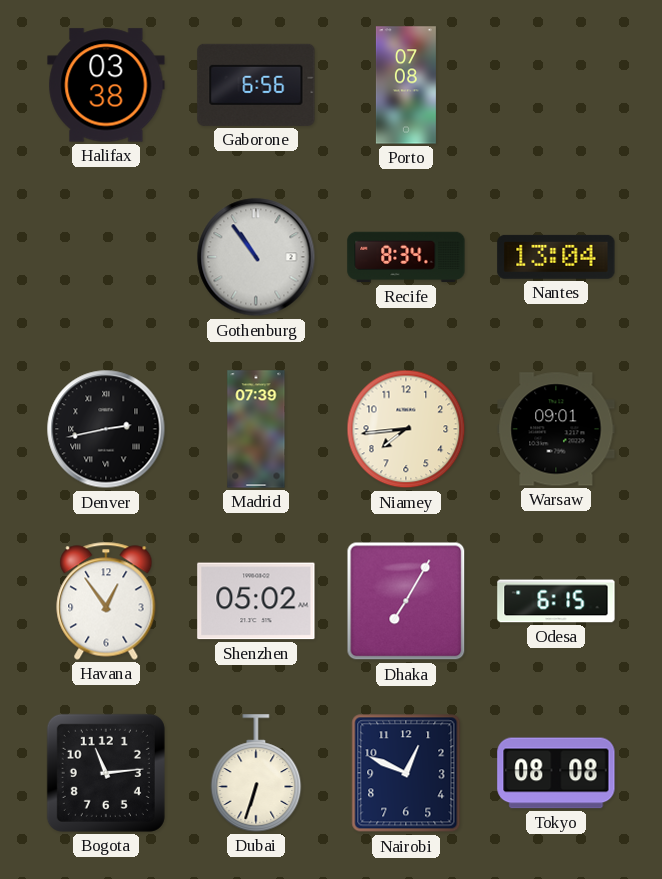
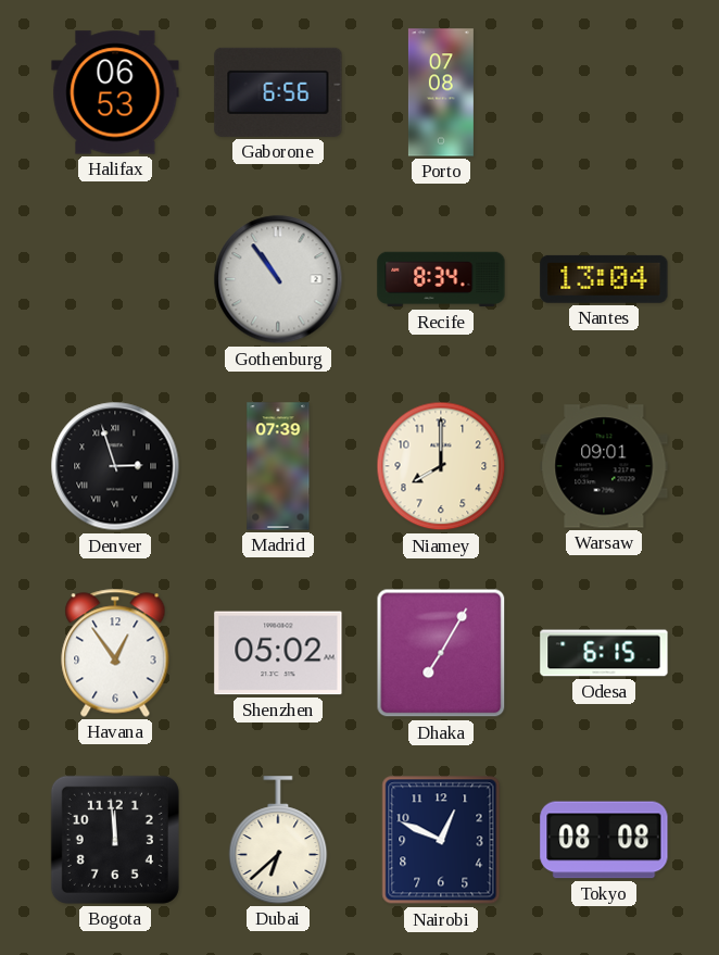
Halifax: 03:38 -> 06:53
Denver: 2:43 -> 2:57
Niamey: 7:44 -> 8:00
Bogota: 11:14 -> 11:59
Dubai: 6:33 -> 6:38
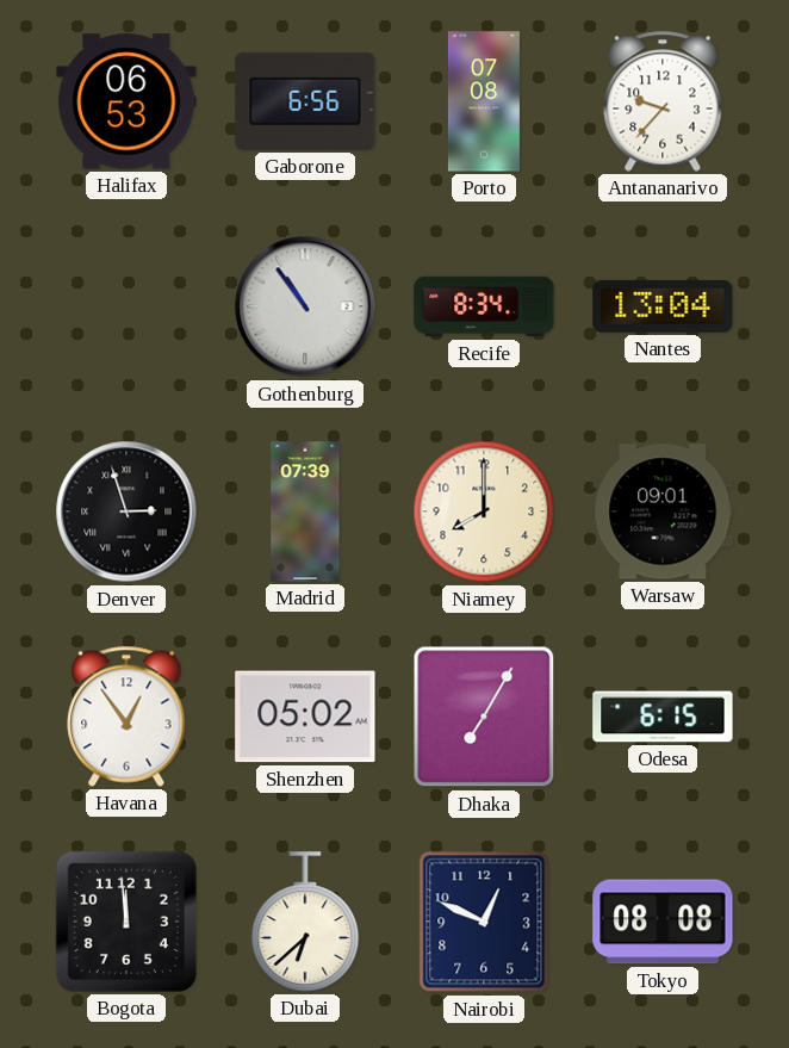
Antananarivo: none -> 9:37
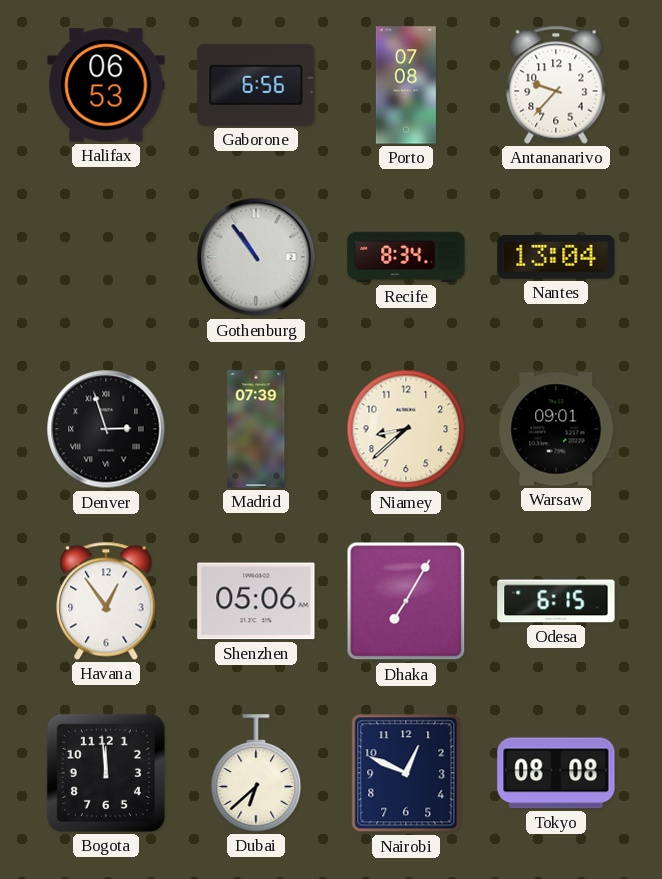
Niamey: 8:00 -> 8:38
Shenzhen: 05:02 -> 05:06
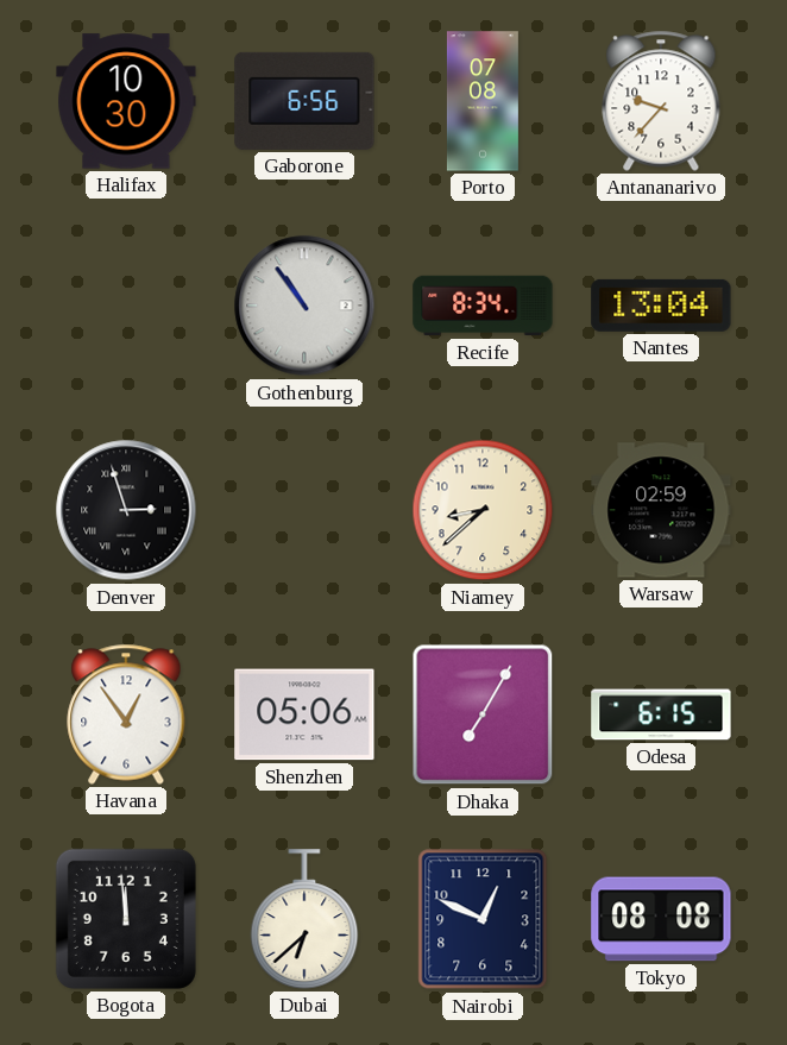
Halifax: 06:53 -> 10:30
Madrid: 07:39 -> none
Warsaw: 09:01 -> 02:59
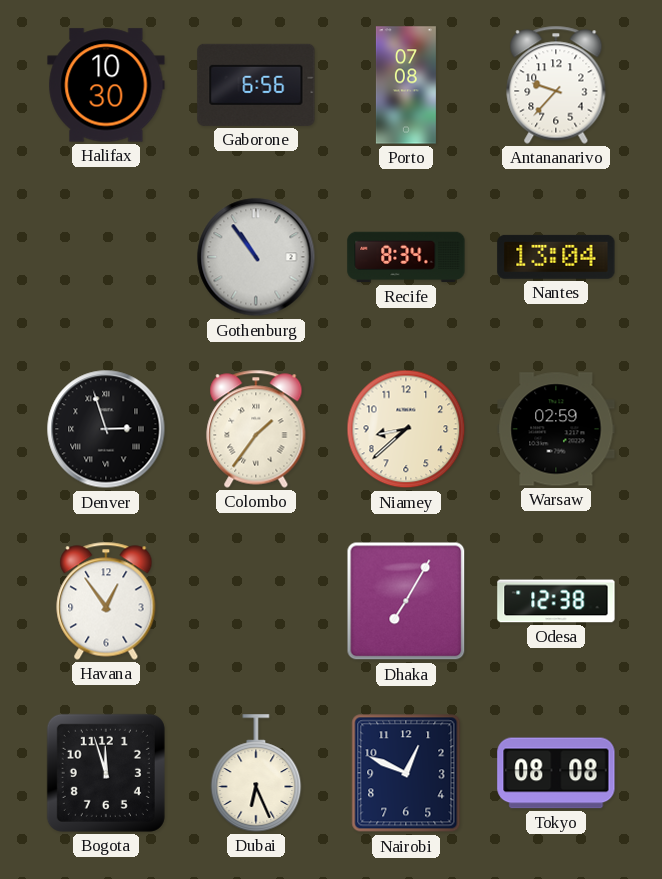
Colombo: none -> 1:36
Shenzhen: 05:06 -> none
Odesa: 6:15 -> 12:38
Bogota: 11:59 -> 11:57
Dubai: 6:38 -> 6:26
